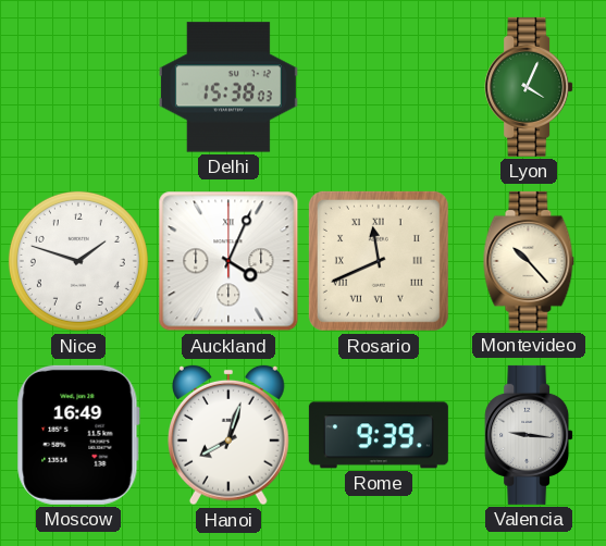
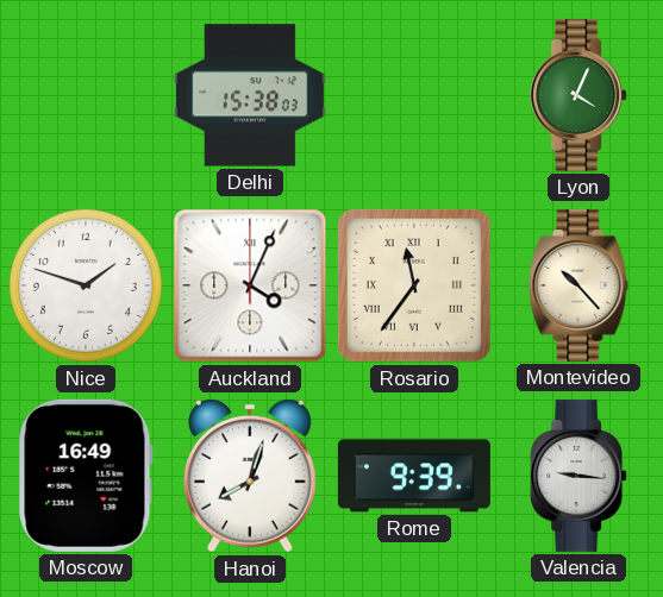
Rosario: 11:41 -> 11:36
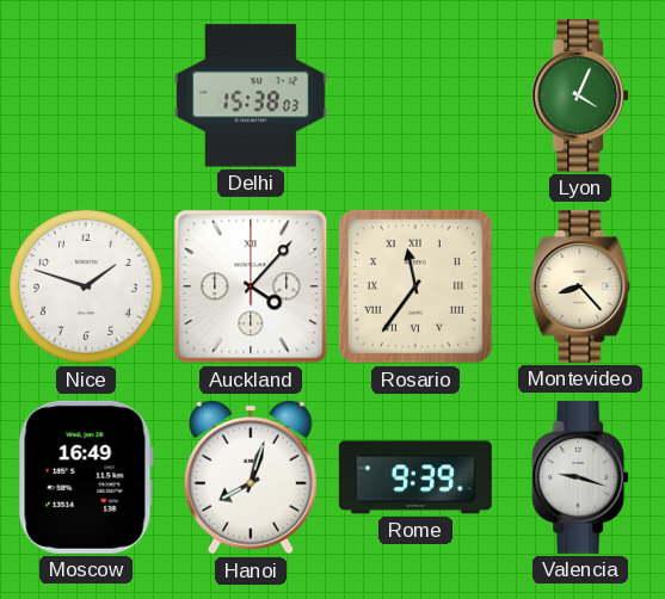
Auckland: 4:04 -> 4:07
Montevideo: 10:23 -> 8:23
Valencia: 9:16 -> 9:18
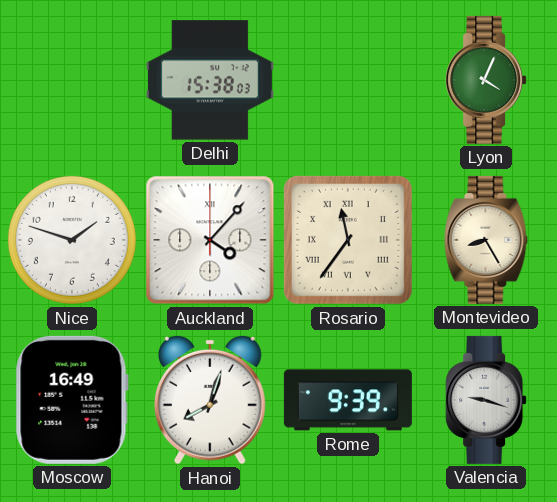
Montevideo: 8:23 -> 8:25
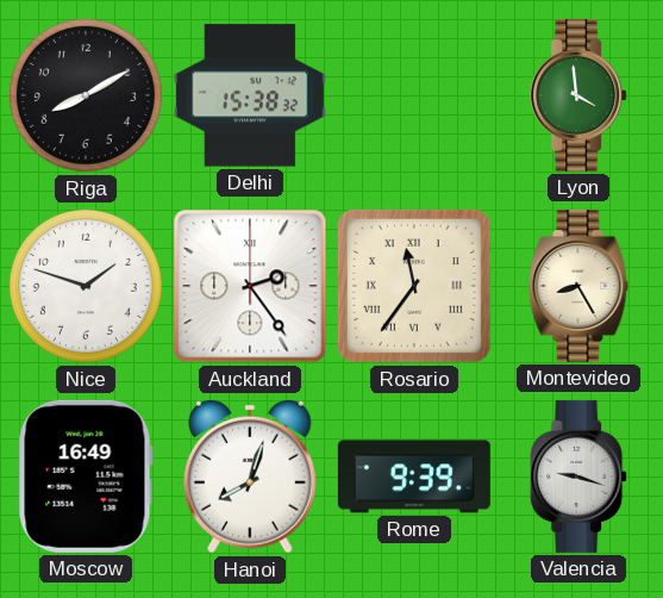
Riga: none -> 8:10
Delhi: 15:38:03 -> 15:38:32
Lyon: 4:04 -> 3:59
Auckland: 4:07 -> 2:24
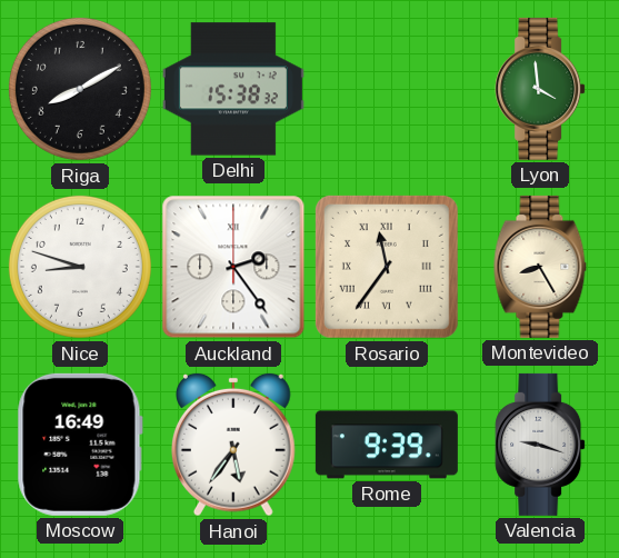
Nice: 1:48 -> 8:48
Hanoi: 8:03 -> 5:36
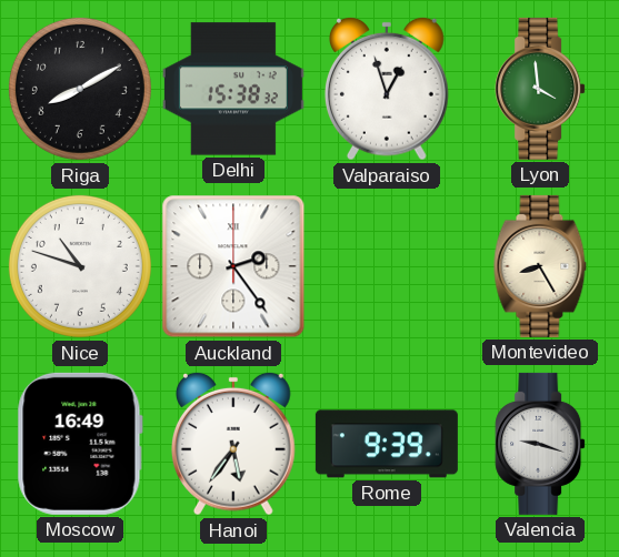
Valparaiso: none -> 12:57
Nice: 8:48 -> 10:48
Rosario: 11:36 -> none
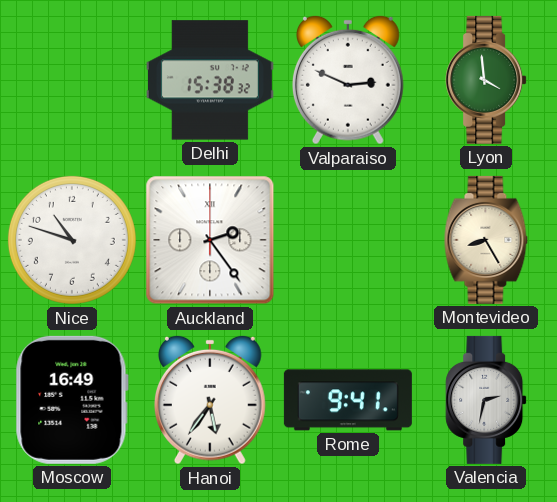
Riga: 8:10 -> none
Valparaiso: 12:57 -> 2:49
Rome: 9:39 -> 9:41
Valencia: 9:18 -> 2:32
